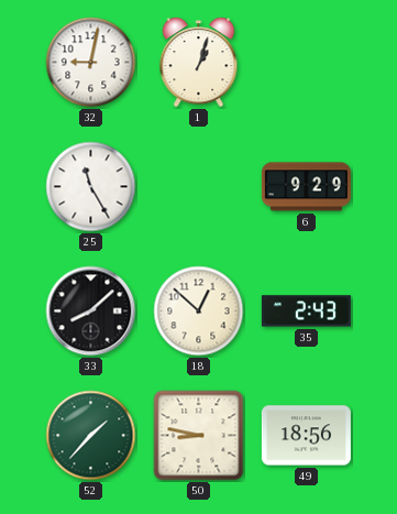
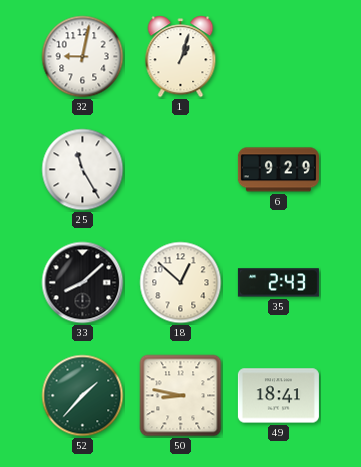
49: 18:56 -> 18:41
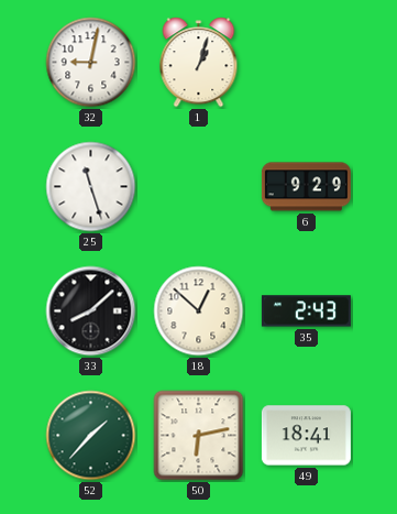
25: 11:25 -> 11:27
50: 8:47 -> 6:13
